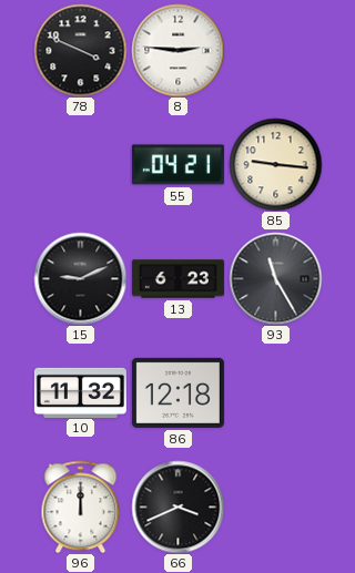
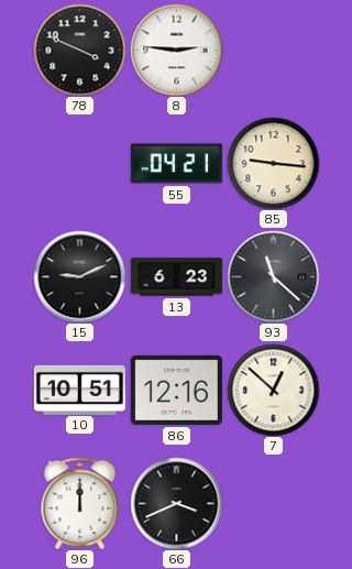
93: 11:25 -> 11:22
10: 11:32 -> 10:51
86: 12:18 -> 12:16
7: none -> 12:52
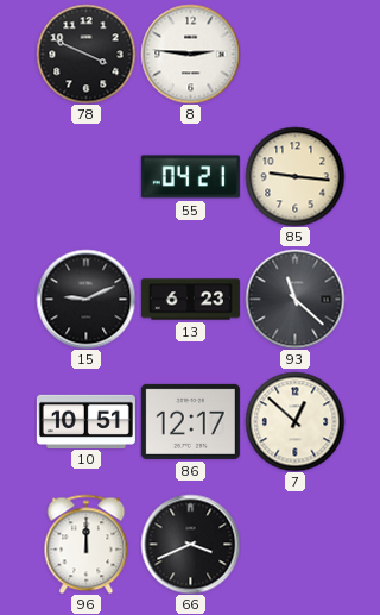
86: 12:16 -> 12:17
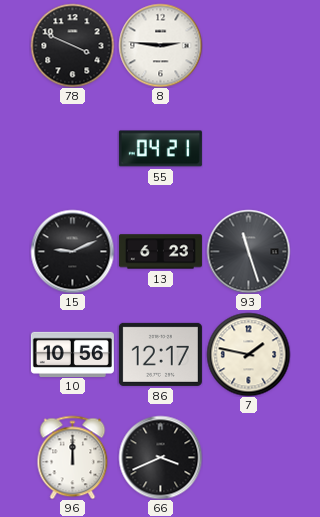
85: 9:16 -> none
93: 11:22 -> 11:27
10: 10:51 -> 10:56
7: 12:52 -> 1:47
